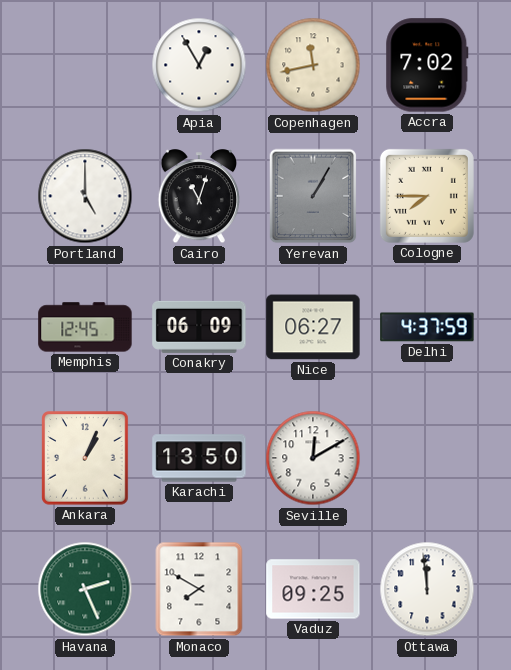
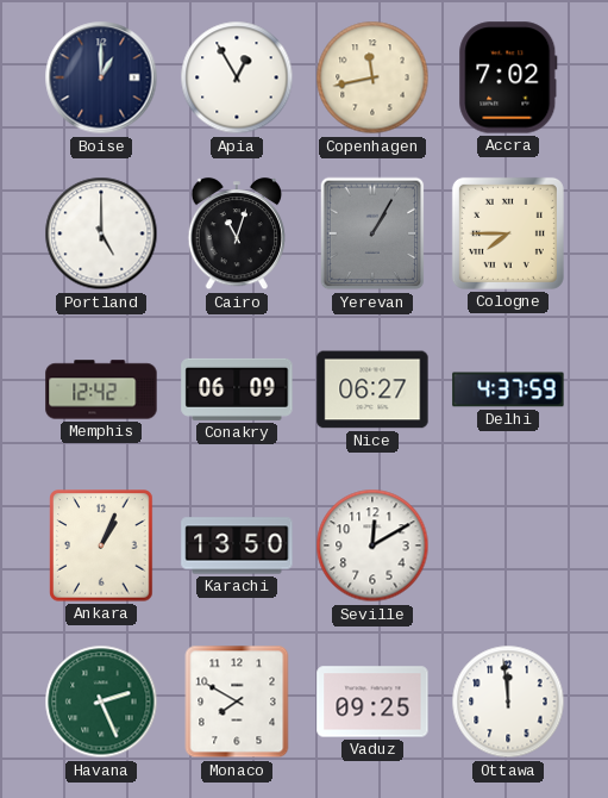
Boise: none -> 1:00
Memphis: 12:45 -> 12:42
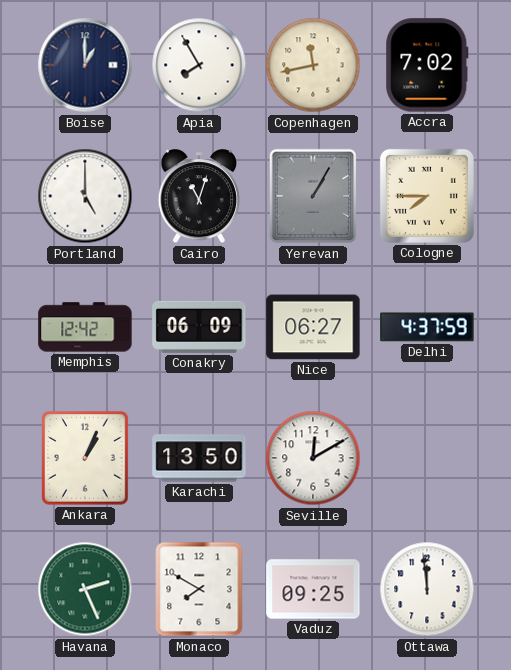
Apia: 12:55 -> 7:55
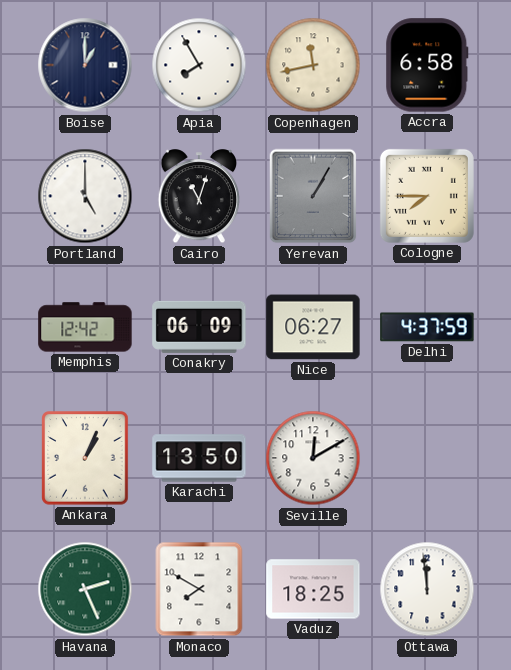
Accra: 7:02 -> 6:58
Vaduz: 09:25 -> 18:25
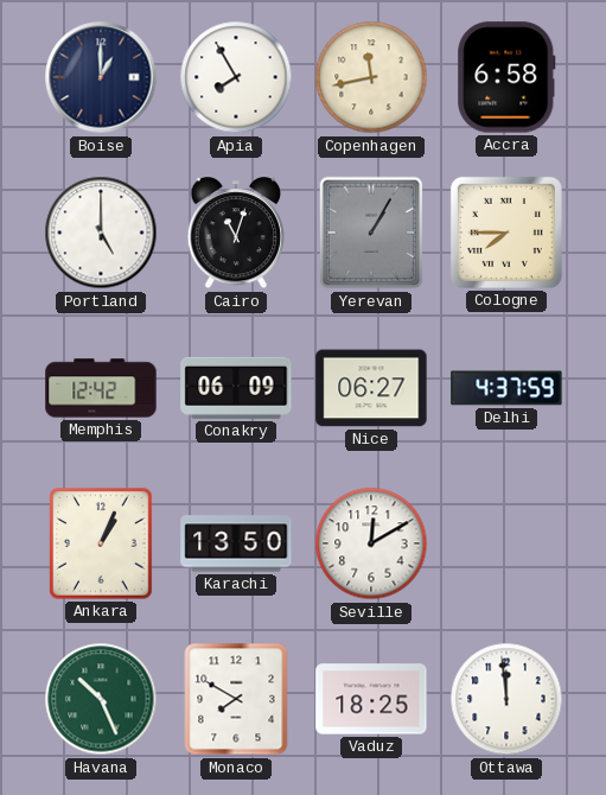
Havana: 2:26 -> 10:26
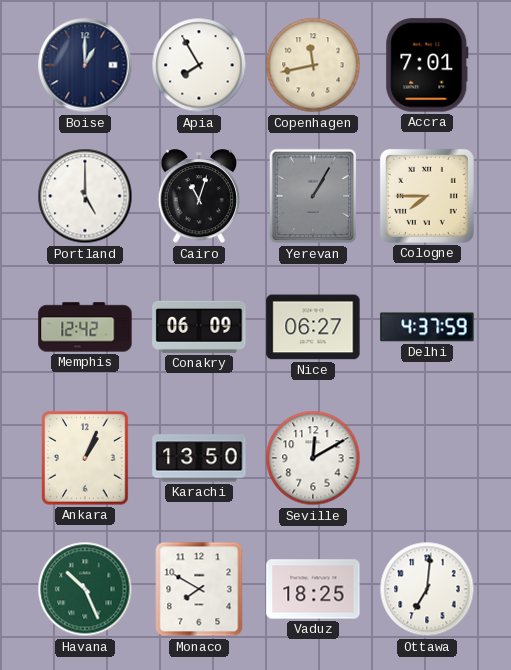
Accra: 6:58 -> 7:01
Ottawa: 11:59 -> 7:01
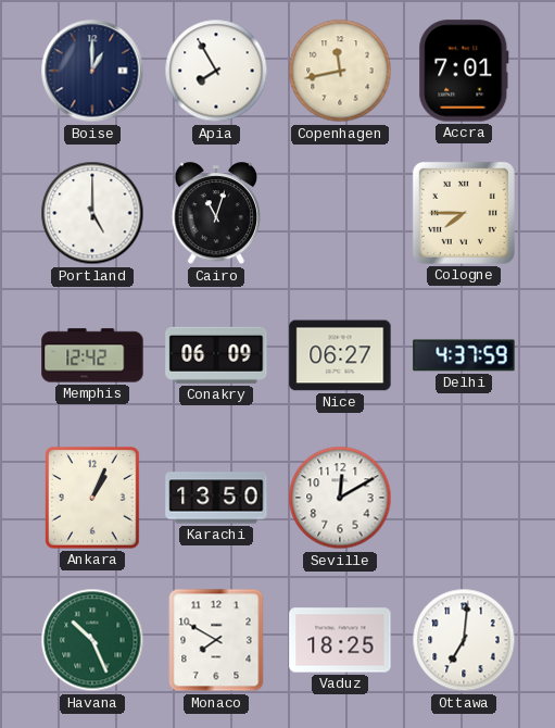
Yerevan: 1:05 -> none
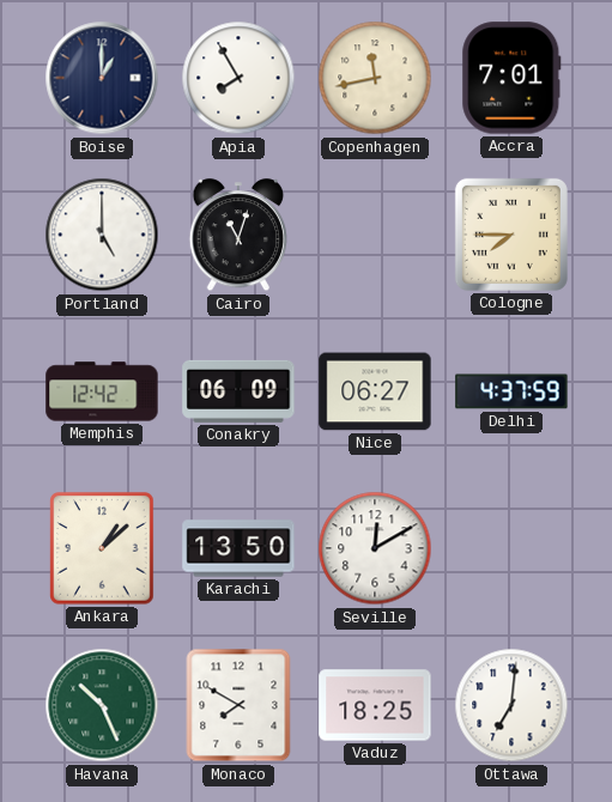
Ankara: 1:04 -> 1:08
